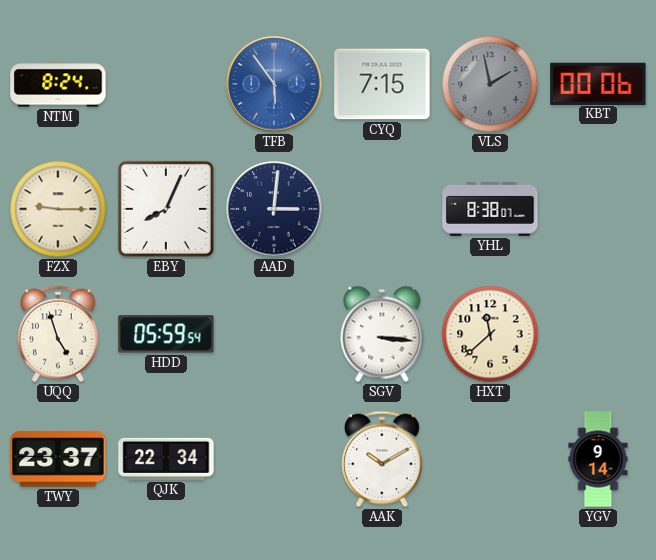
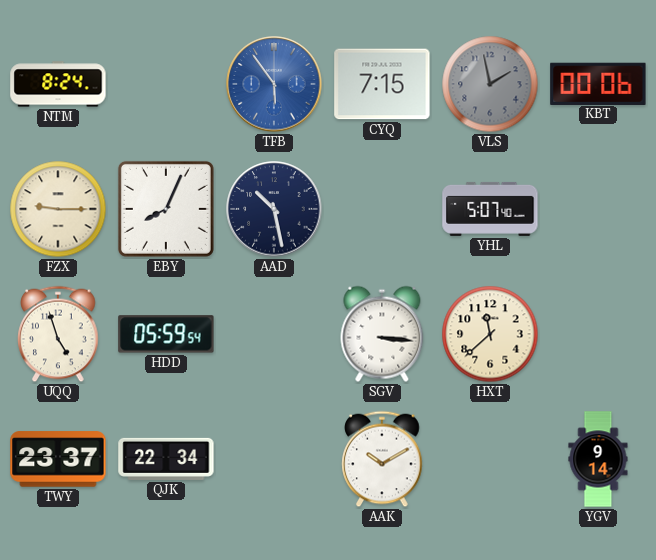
AAD: 3:01 -> 10:28
YHL: 8:38 -> 5:07
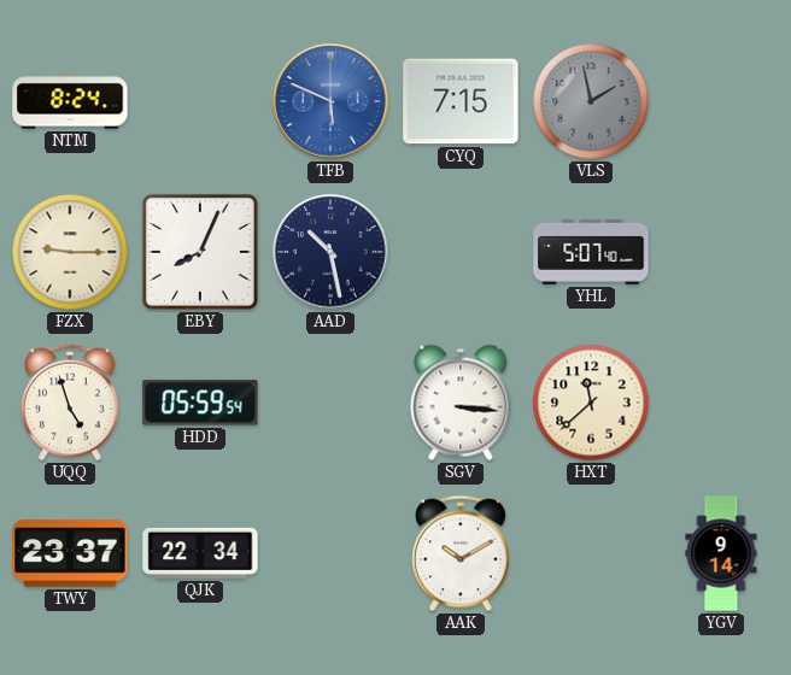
TFB: 5:54 -> 5:49
KBT: 00:06 -> none
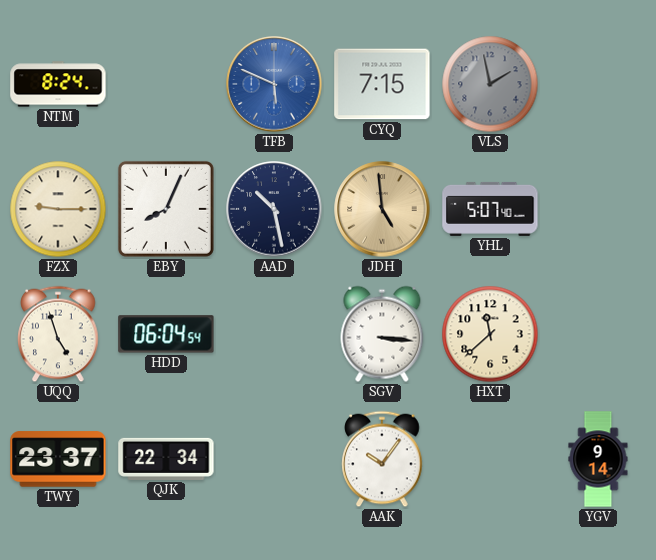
JDH: none -> 4:59
HDD: 05:59 -> 06:04
AAK: 10:10 -> 10:06
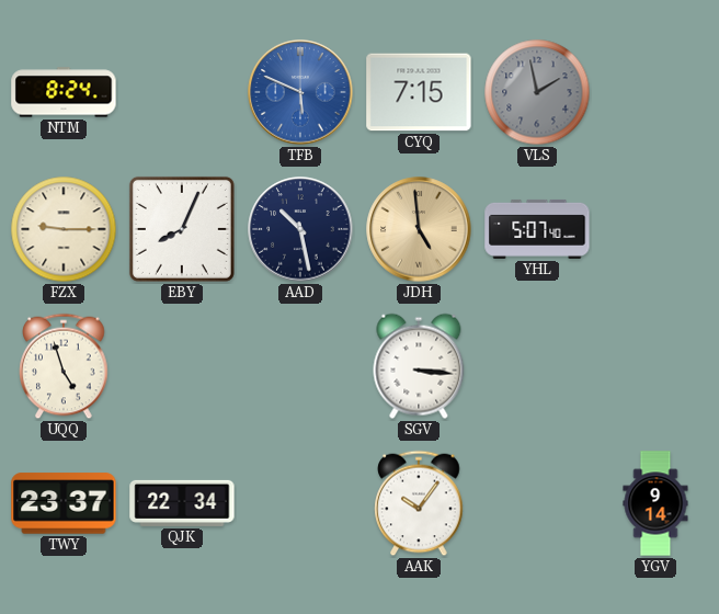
HDD: 06:04 -> none
HXT: 11:38 -> none
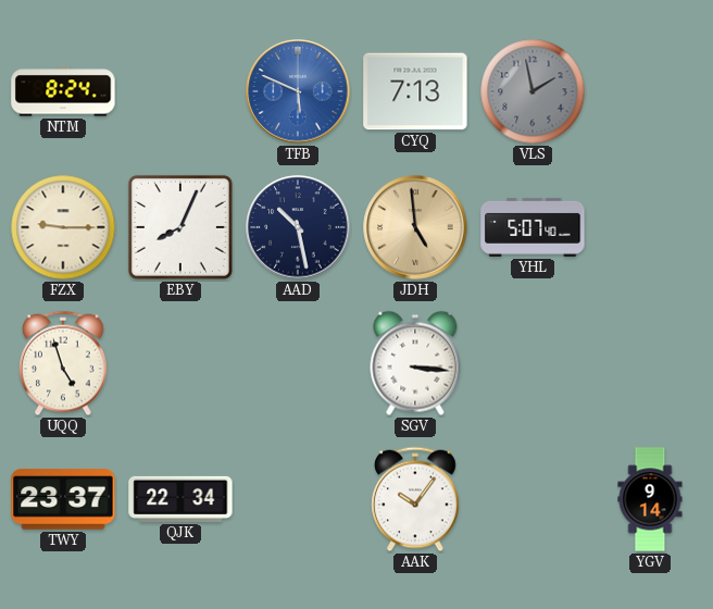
CYQ: 7:15 -> 7:13
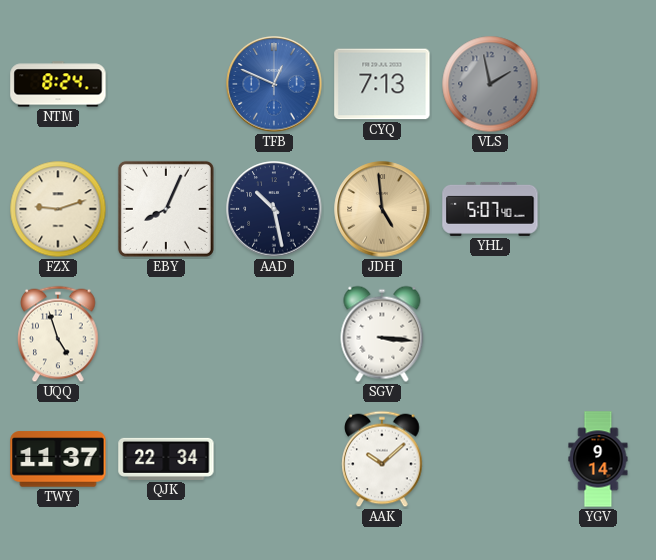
TFB: 5:49 -> 12:49
FZX: 9:15 -> 9:12
TWY: 23:37 -> 11:37
AAK: 10:06 -> 10:08
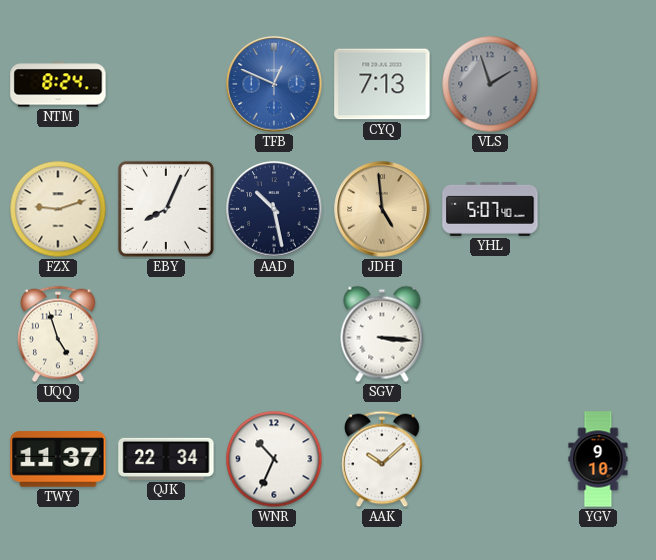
VLS: 1:58 -> 1:57
WNR: none -> 10:34
YGV: 9:14 -> 9:10
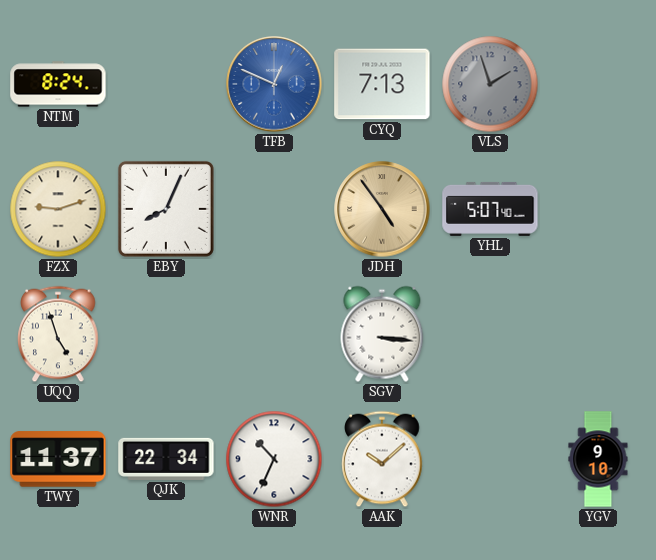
AAD: 10:28 -> none
JDH: 4:59 -> 4:54
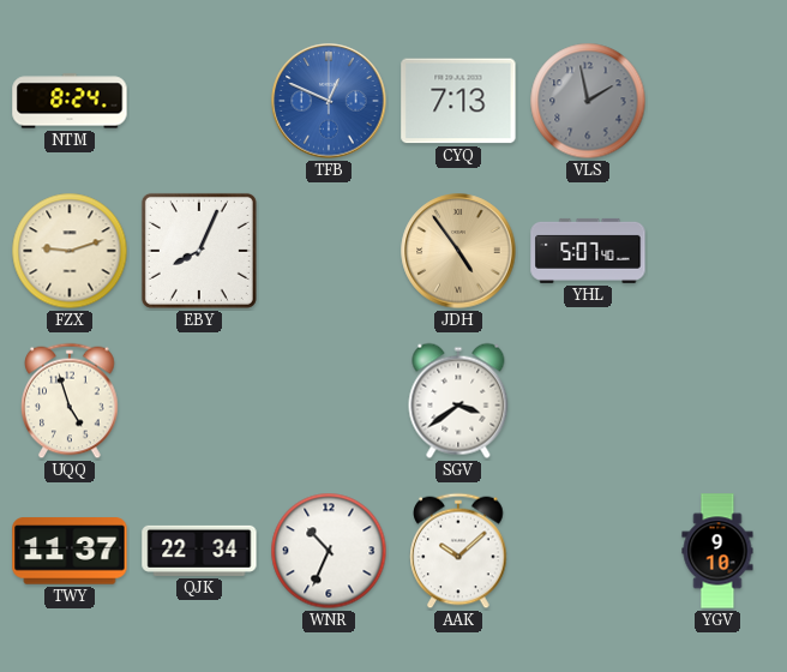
VLS: 1:57 -> 1:58
SGV: 3:16 -> 3:39
